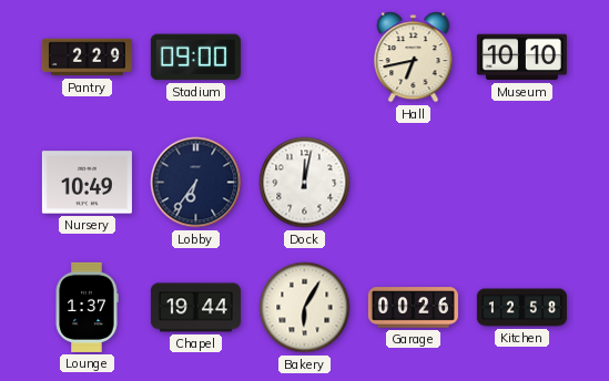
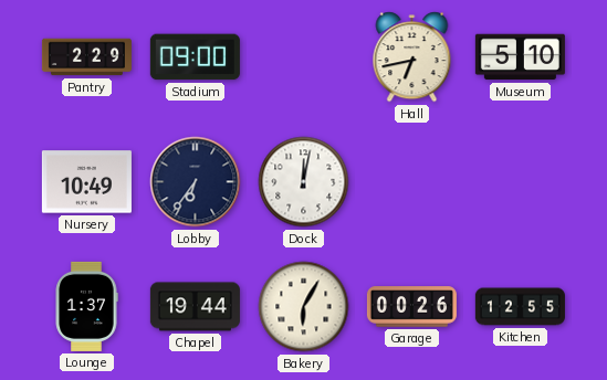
Museum: 10:10 -> 5:10
Kitchen: 12:58 -> 12:55
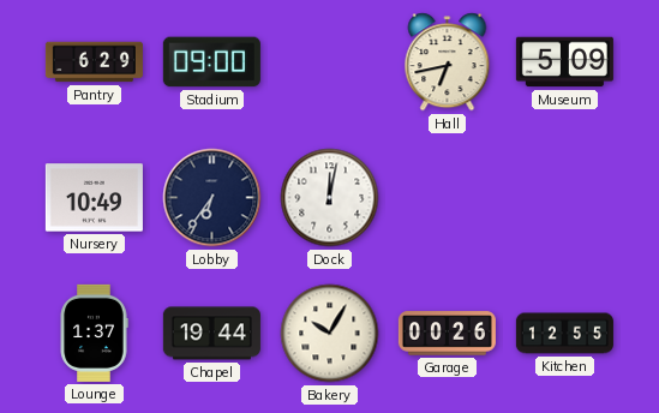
Pantry: 2:29 -> 6:29
Museum: 5:10 -> 5:09
Bakery: 6:05 -> 10:05
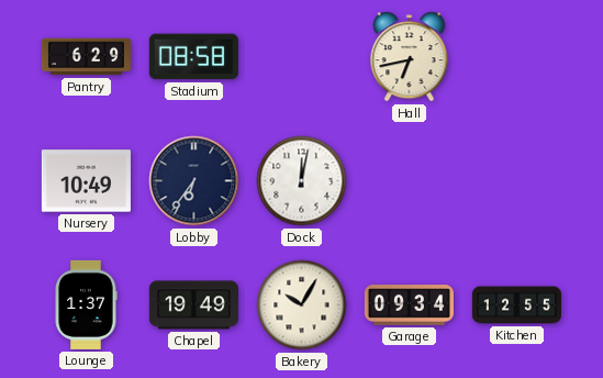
Stadium: 09:00 -> 08:58
Museum: 5:09 -> none
Chapel: 19:44 -> 19:49
Garage: 00:26 -> 09:34
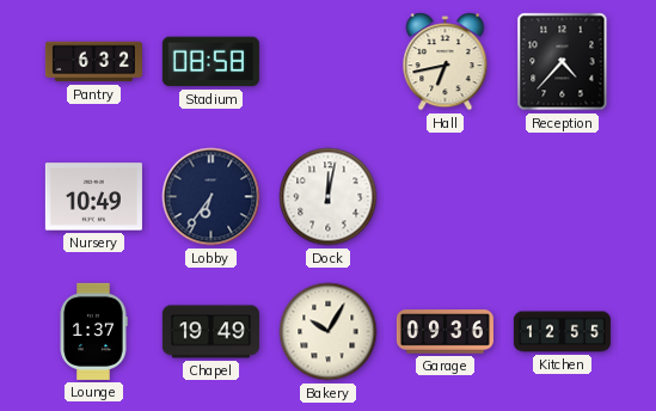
Pantry: 6:29 -> 6:32
Reception: none -> 4:37
Garage: 09:34 -> 09:36
